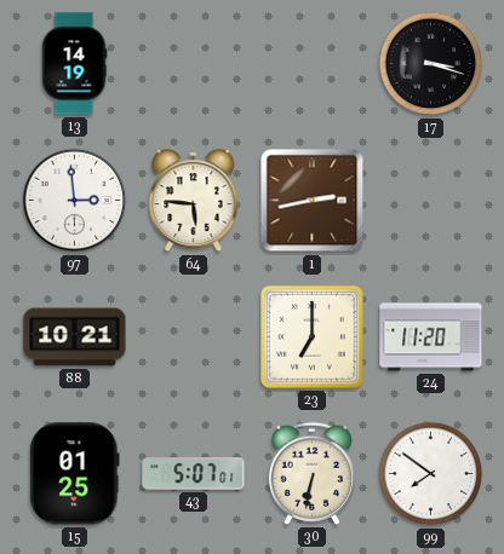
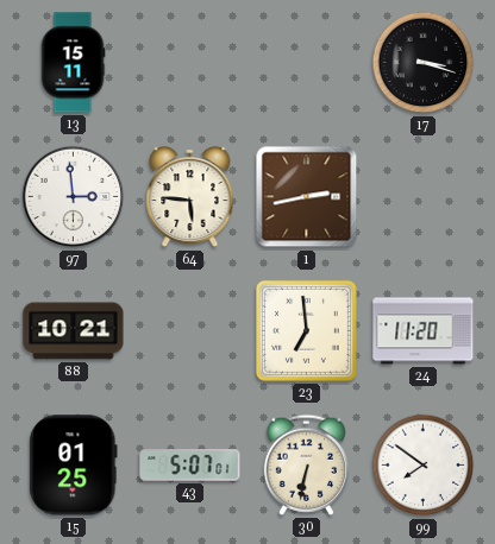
13: 14:19 -> 15:11
23: 7:00 -> 6:59
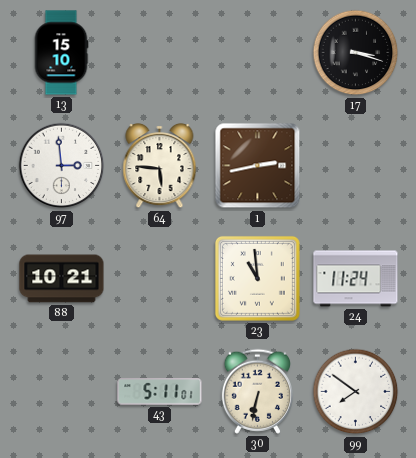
13: 15:11 -> 15:10
23: 6:59 -> 10:59
24: 11:20 -> 11:24
15: 01:25 -> none
43: 5:07 -> 5:11
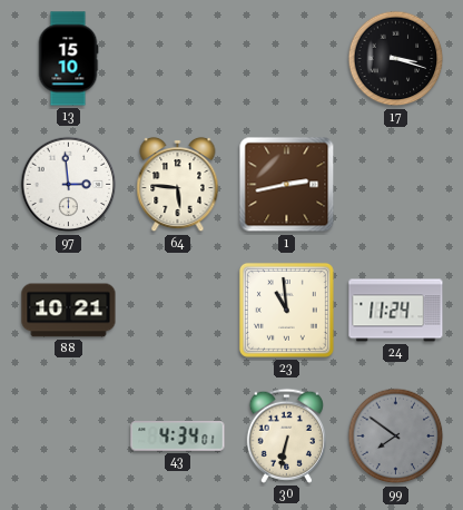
43: 5:11 -> 4:34
99 dial: white -> grey
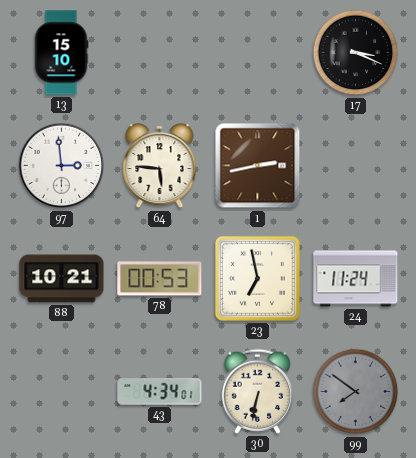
17: 3:18 -> 3:19
78: none -> 00:53
23: 10:59 -> 6:58
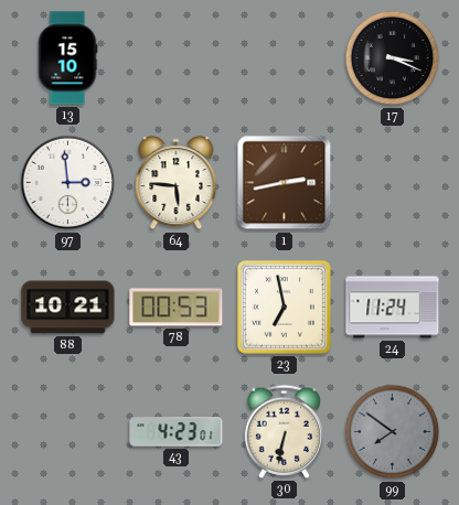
43: 4:34 -> 4:23
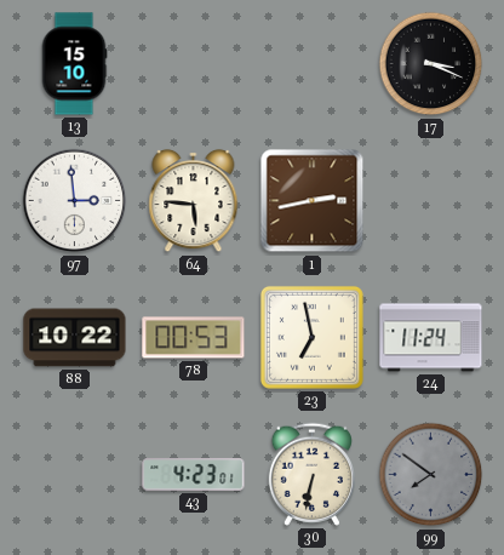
88: 10:21 -> 10:22
